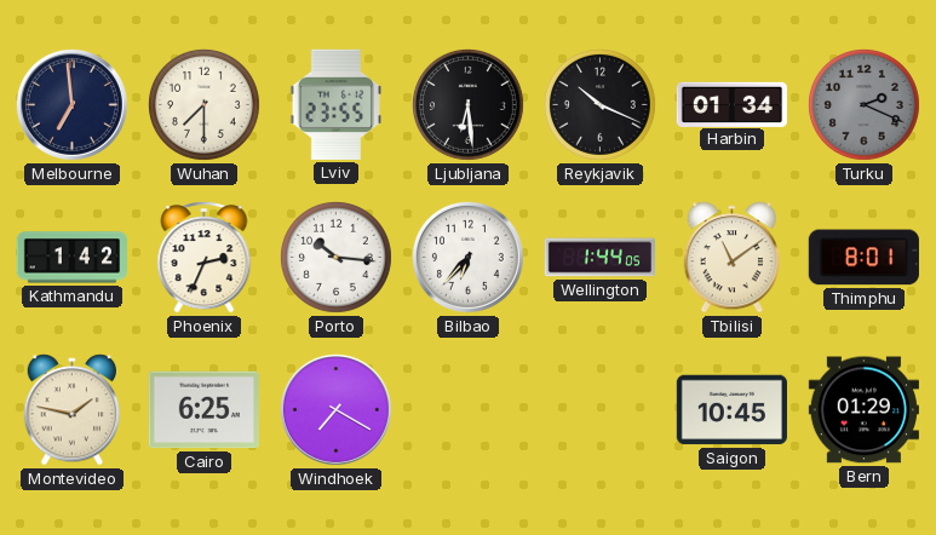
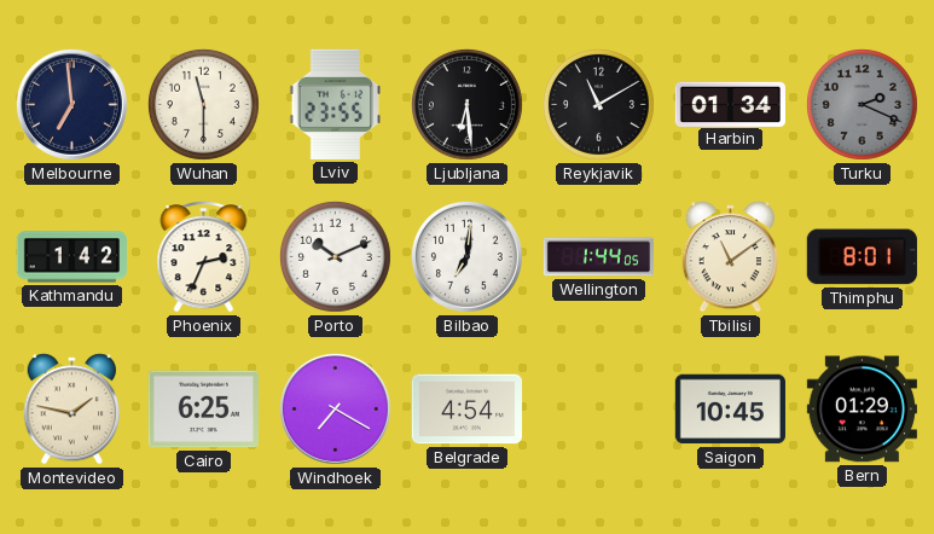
Wuhan: 7:30 -> 11:30
Reykjavik: 10:19 -> 11:10
Porto: 10:16 -> 10:11
Bilbao: 6:37 -> 7:01
Belgrade: none -> 4:54
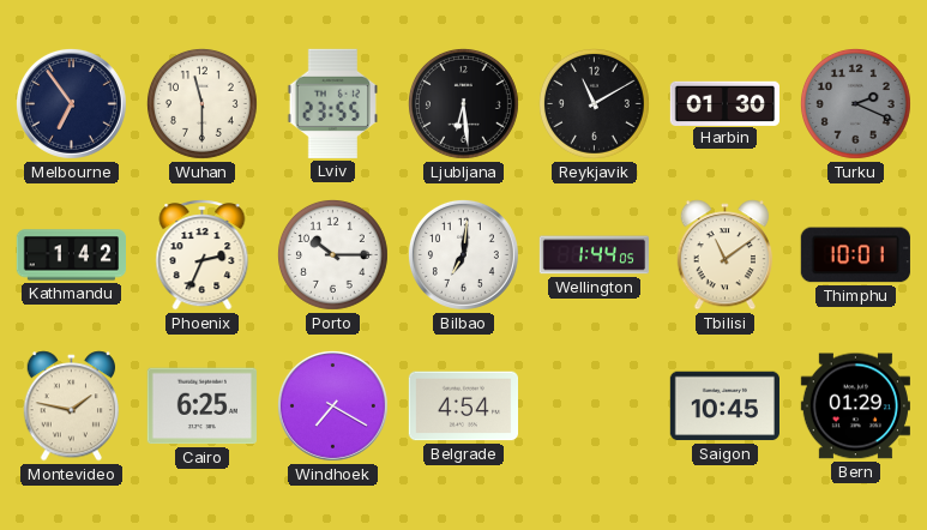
Melbourne: 6:59 -> 6:54
Harbin: 01:34 -> 01:30
Porto: 10:11 -> 10:15
Thimphu: 8:01 -> 10:01
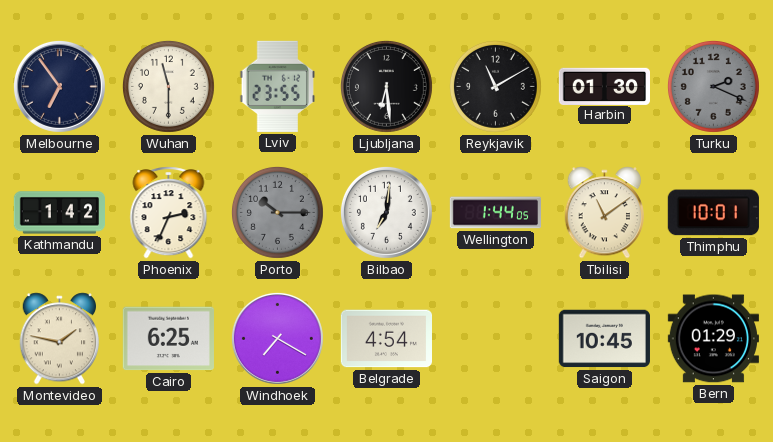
Porto dial: white -> grey
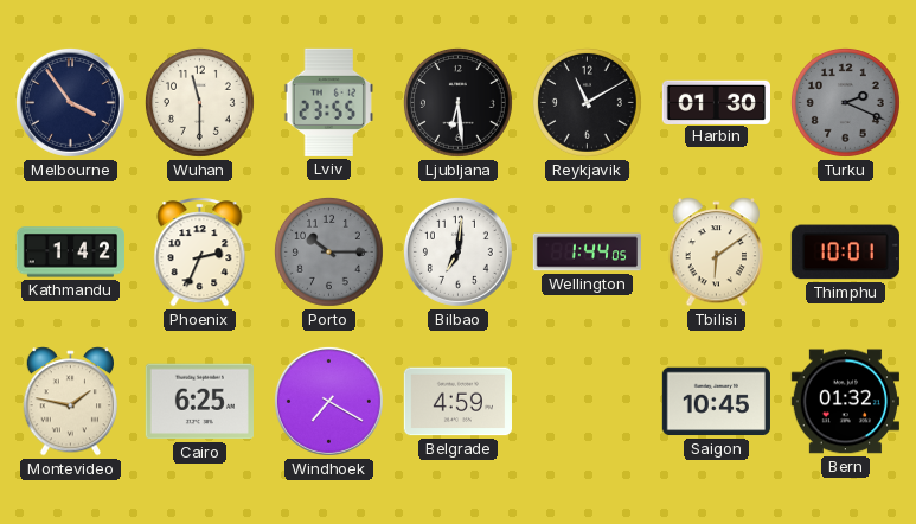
Melbourne: 6:54 -> 3:54
Tbilisi: 11:09 -> 6:09
Belgrade: 4:54 -> 4:59
Bern: 01:29 -> 01:32
